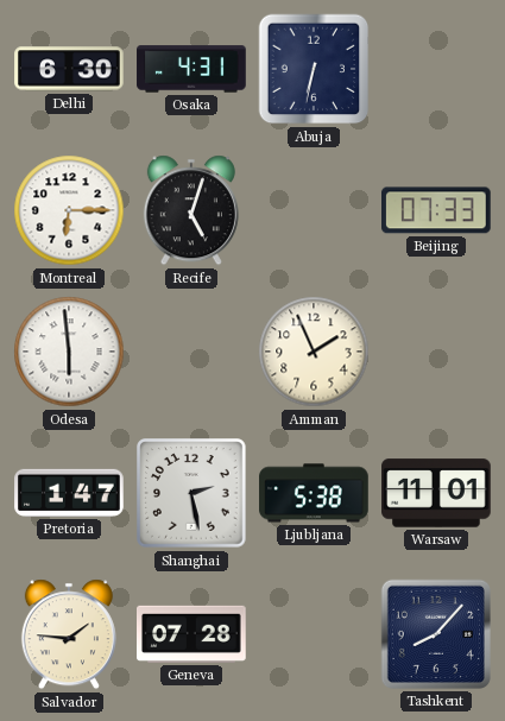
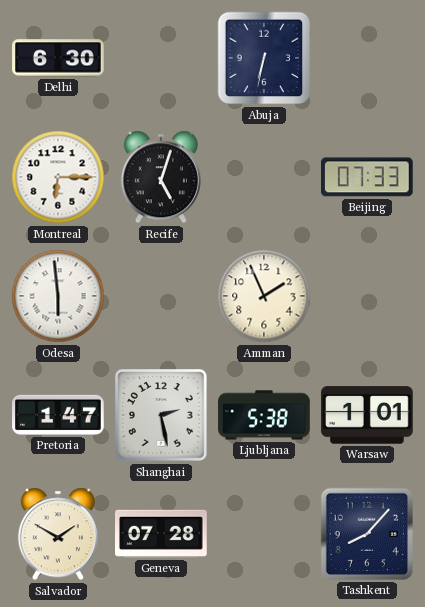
Osaka: 4:31 -> none
Warsaw: 11:01 -> 1:01
Salvador: 1:46 -> 1:50
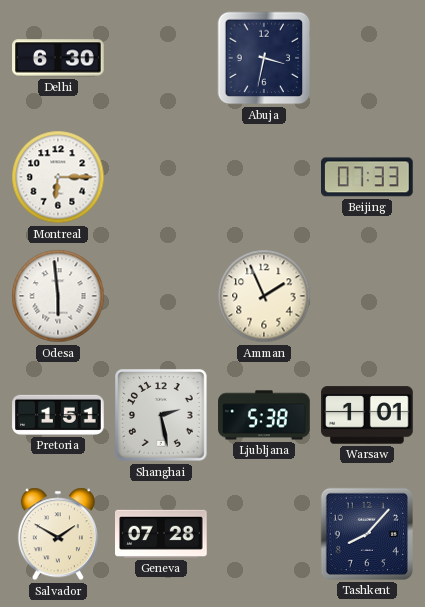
Abuja: 6:32 -> 3:32
Recife: 5:03 -> none
Pretoria: 1:47 -> 1:51
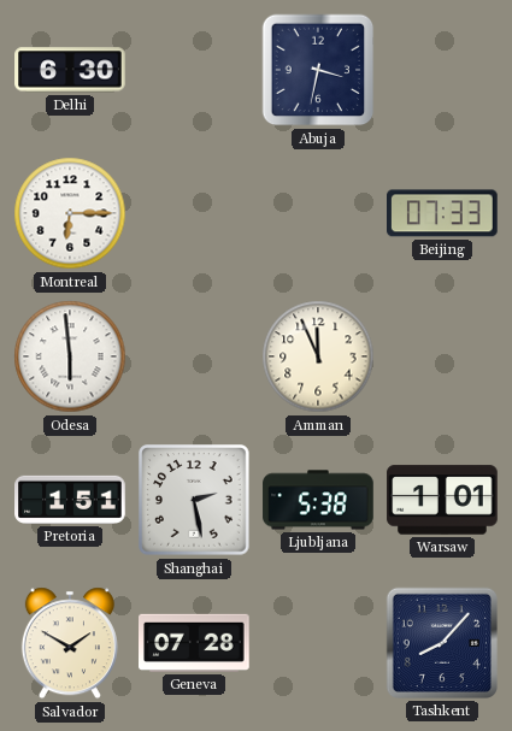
Amman: 1:56 -> 11:56
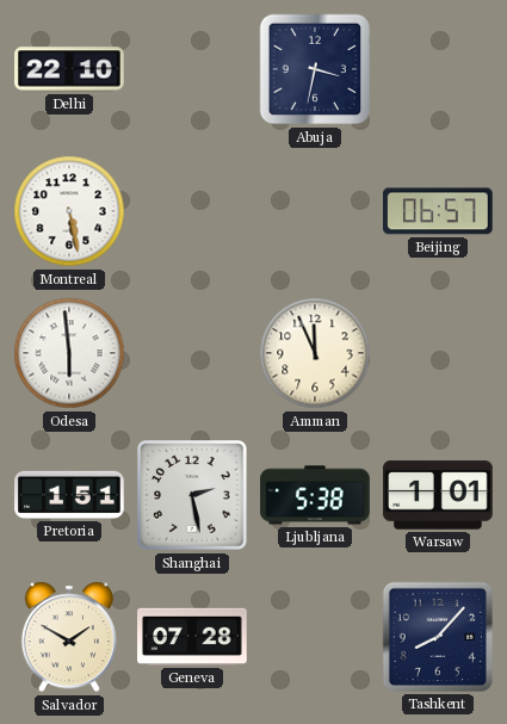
Delhi: 6:30 -> 22:10
Montreal: 6:15 -> 5:28
Beijing: 07:33 -> 06:57
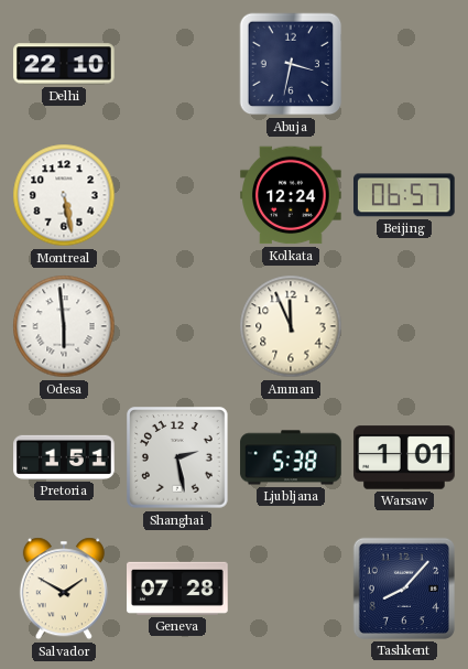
Kolkata: none -> 12:24
